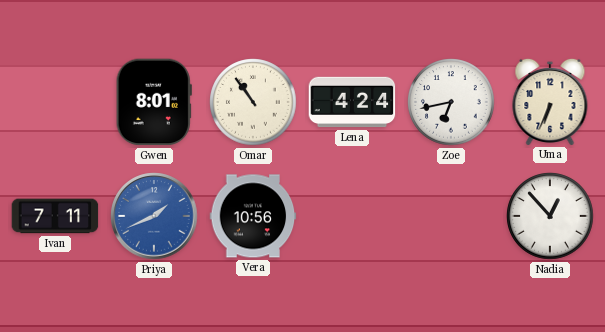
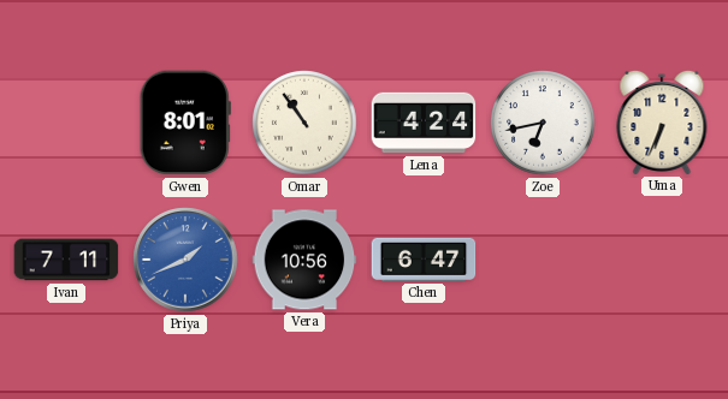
Chen: none -> 6:47
Nadia: 12:53 -> none
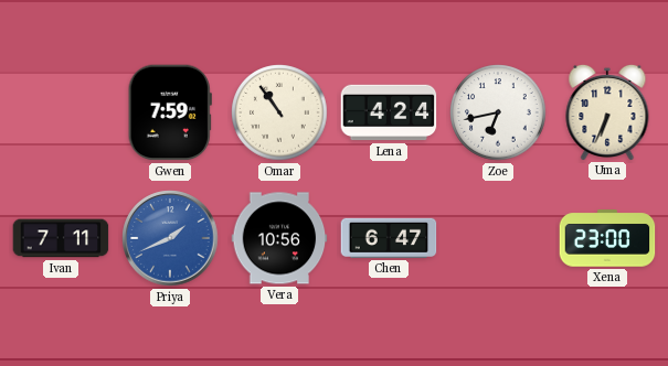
Gwen: 8:01 -> 7:59
Xena: none -> 23:00
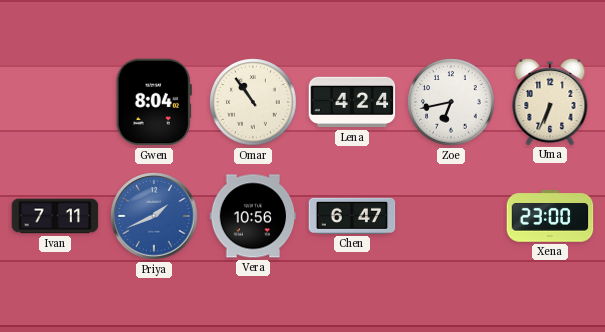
Gwen: 7:59 -> 8:04
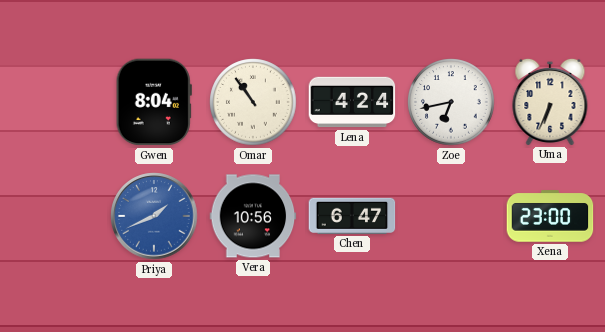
Ivan: 7:11 -> none
